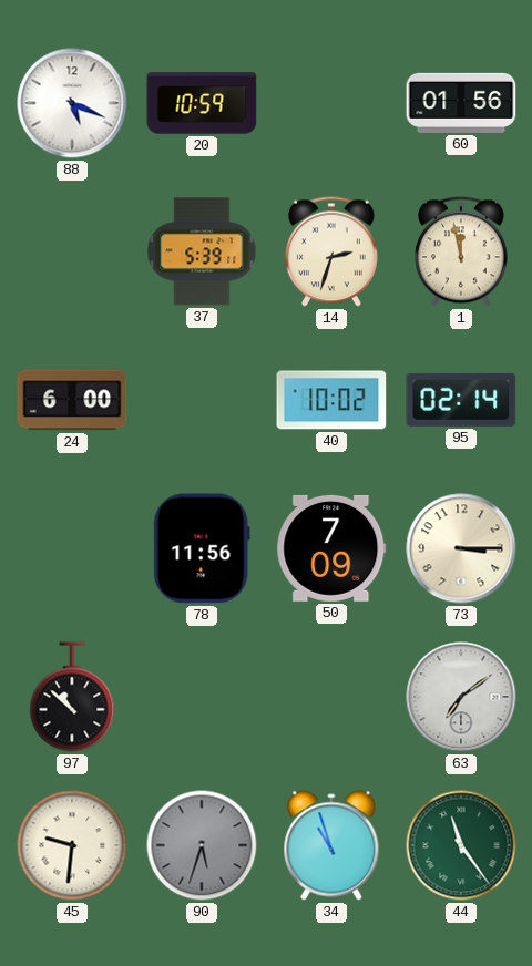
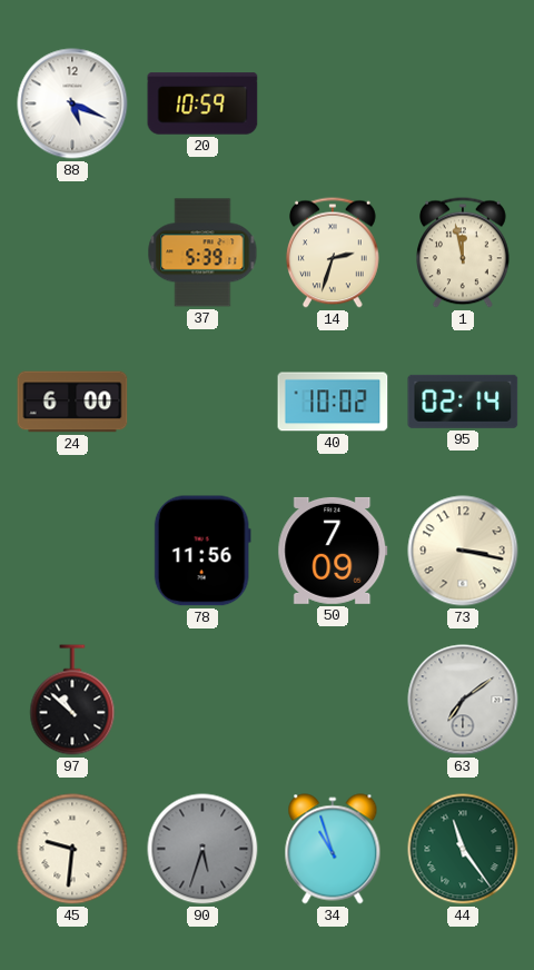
60: 01:56 -> none
73: 3:15 -> 3:17
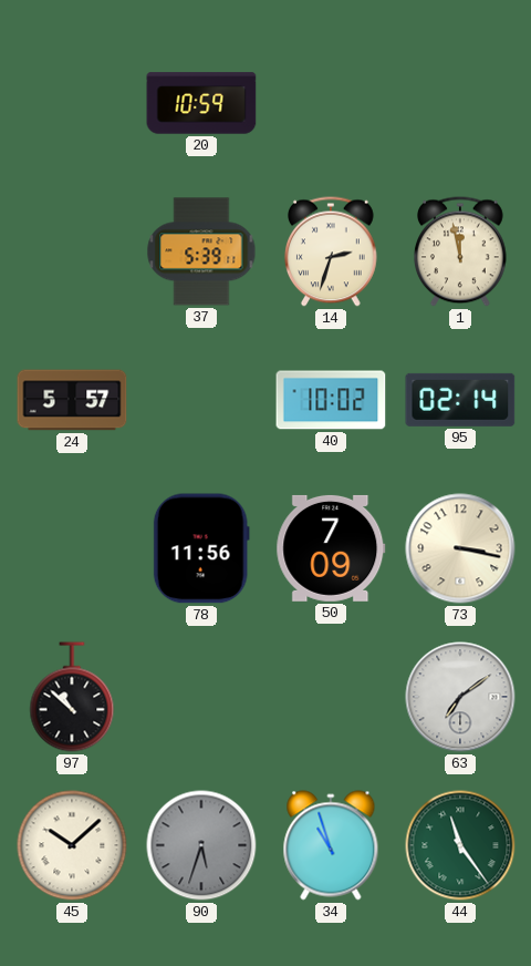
88: 5:19 -> none
24: 6:00 -> 5:57
45: 9:31 -> 10:08
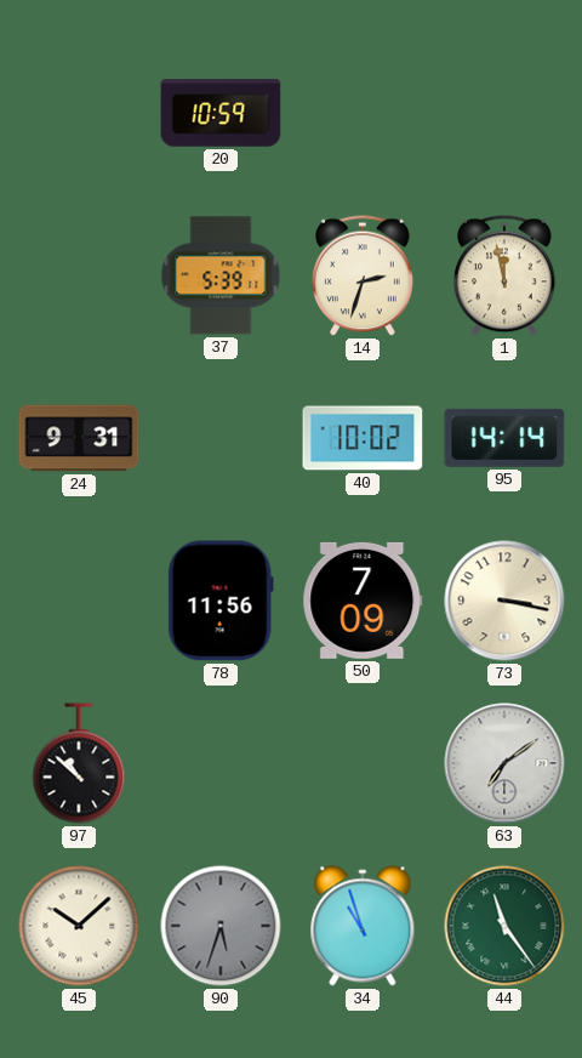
24: 5:57 -> 9:31
95: 02:14 -> 14:14
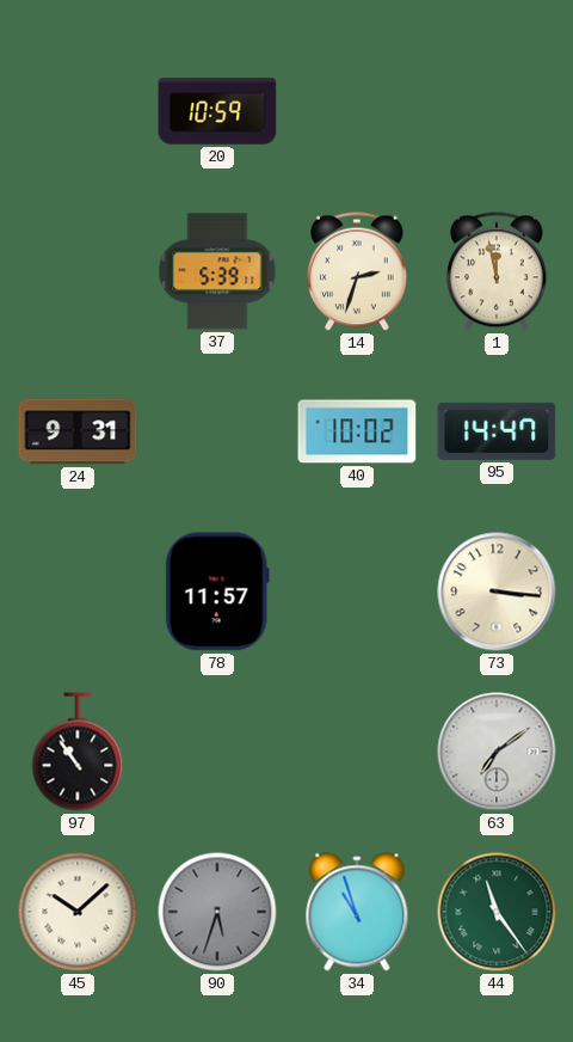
95: 14:14 -> 14:47
78: 11:56 -> 11:57
50: 7:09 -> none
73: 3:17 -> 3:16
97: 10:52 -> 10:54
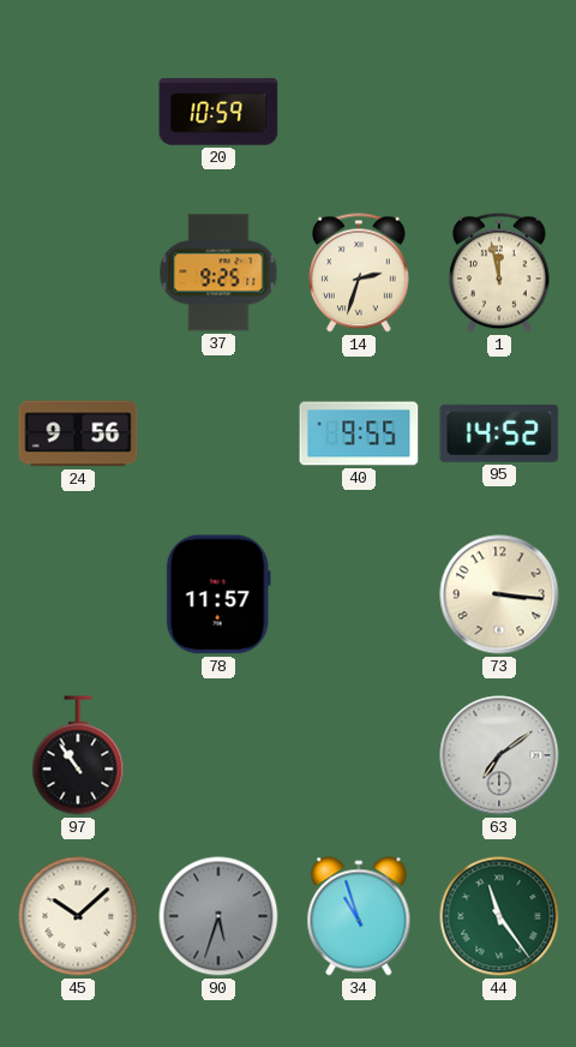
37: 5:39 -> 9:25
24: 9:31 -> 9:56
40: 10:02 -> 9:55
95: 14:47 -> 14:52
